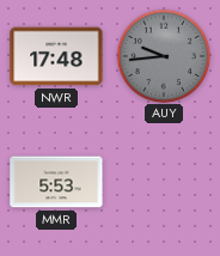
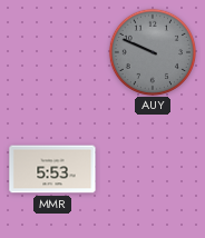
NWR: 17:48 -> none
AUY: 9:44 -> 9:49
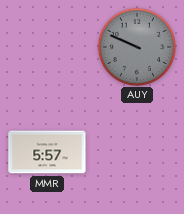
MMR: 5:53 -> 5:57
